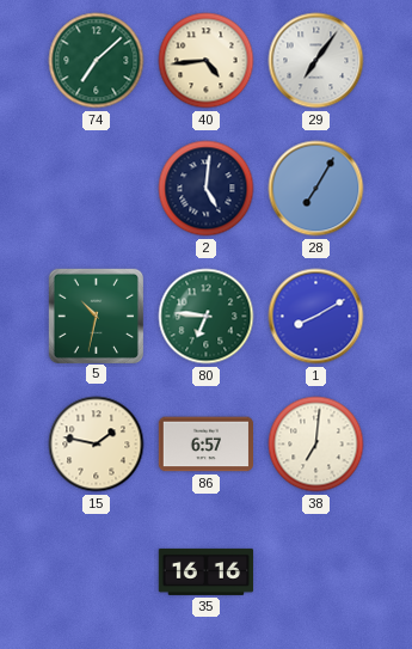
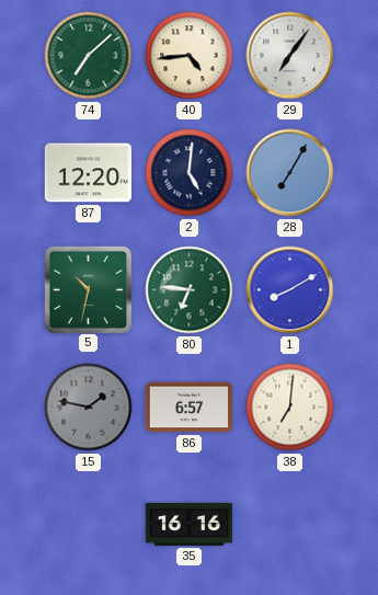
87: none -> 12:20
15 dial: cream -> grey
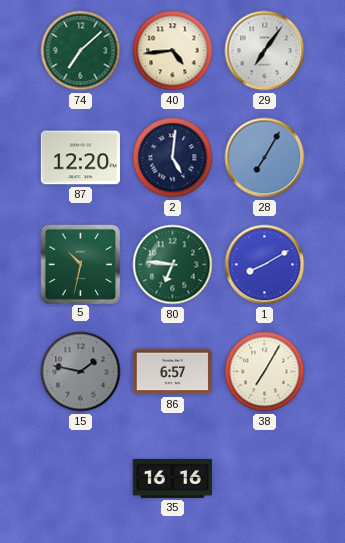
38: 7:01 -> 7:05
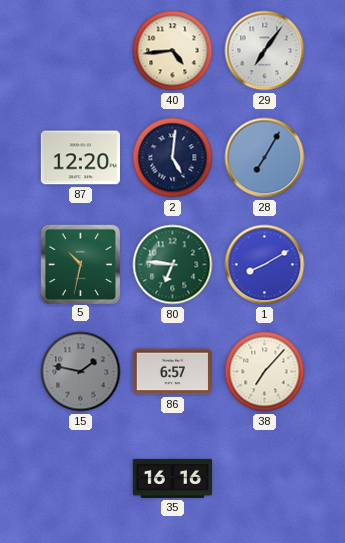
74: 7:08 -> none
38: 7:05 -> 7:07
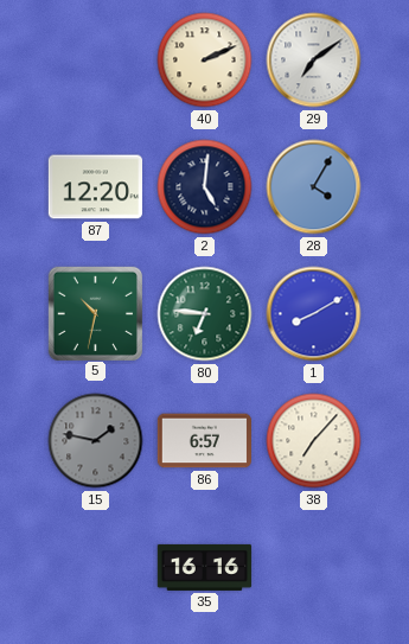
40: 4:44 -> 2:11
29: 7:06 -> 7:09
28: 7:05 -> 4:05
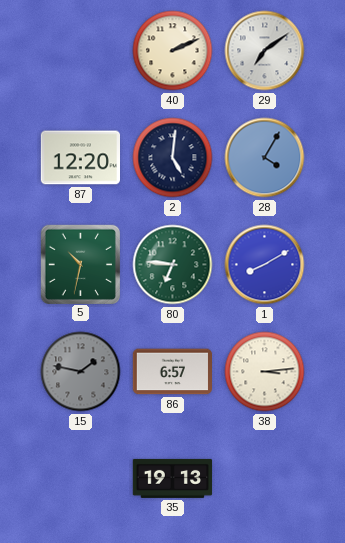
38: 7:07 -> 3:14
35: 16:16 -> 19:13
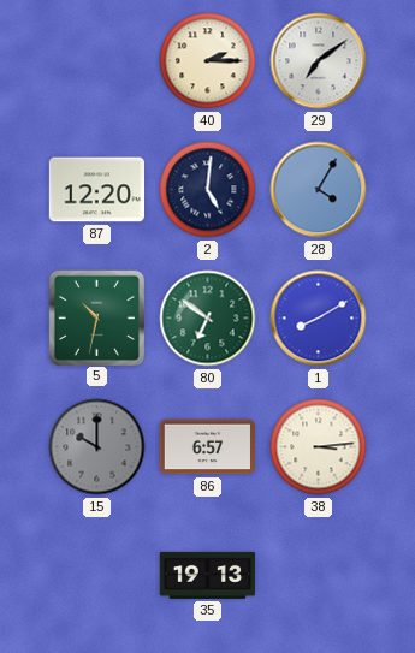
40: 2:11 -> 2:15
80: 6:46 -> 6:51
15: 1:47 -> 10:00
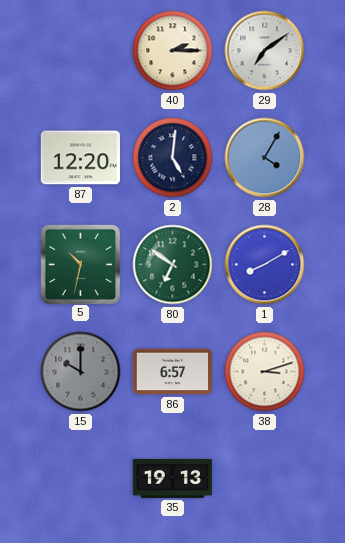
38: 3:14 -> 3:12
